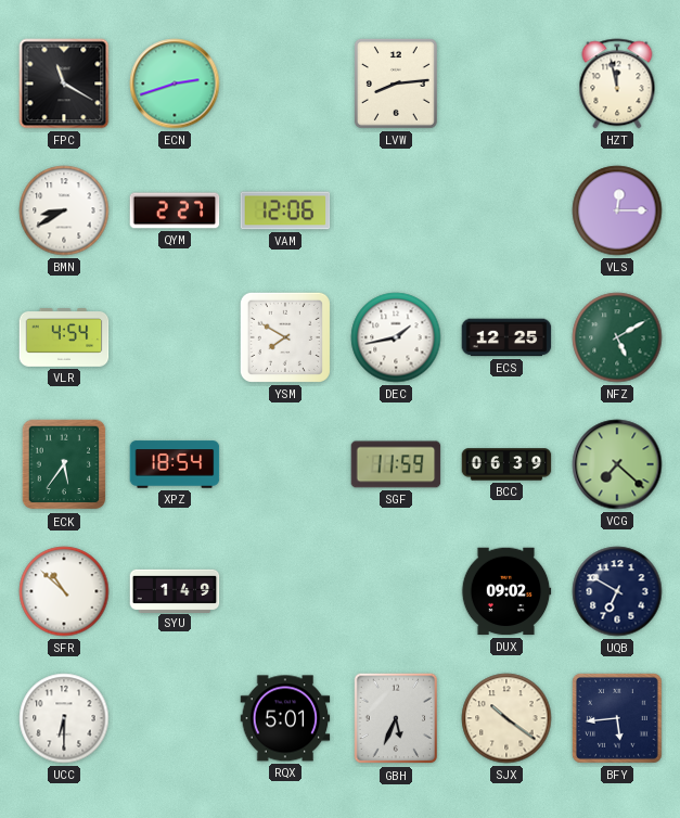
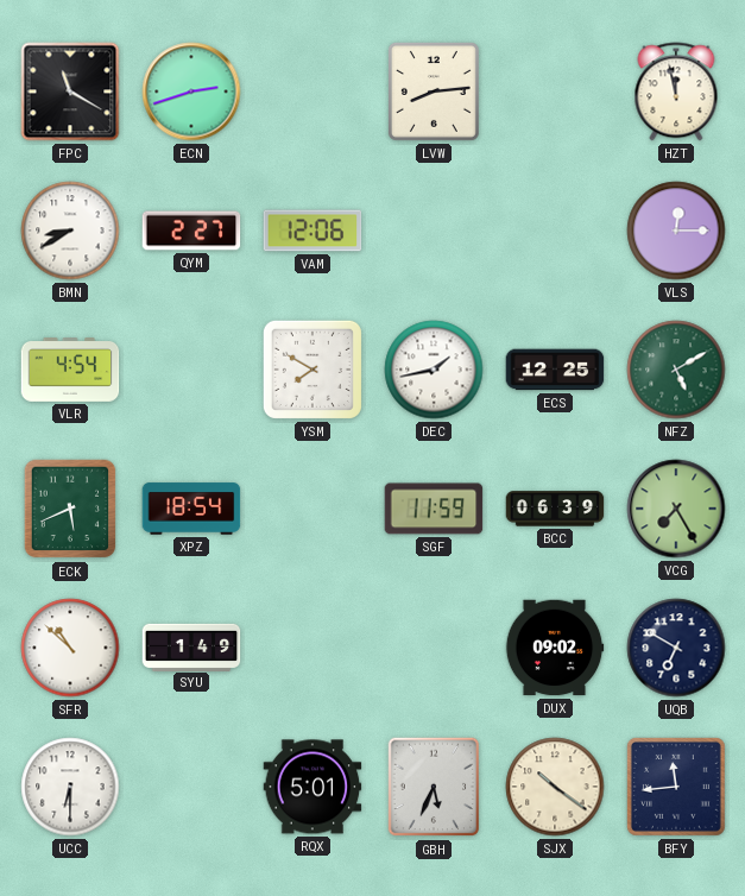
ECK: 5:36 -> 5:41
VCG: 7:22 -> 7:25
BFY: 5:44 -> 11:44
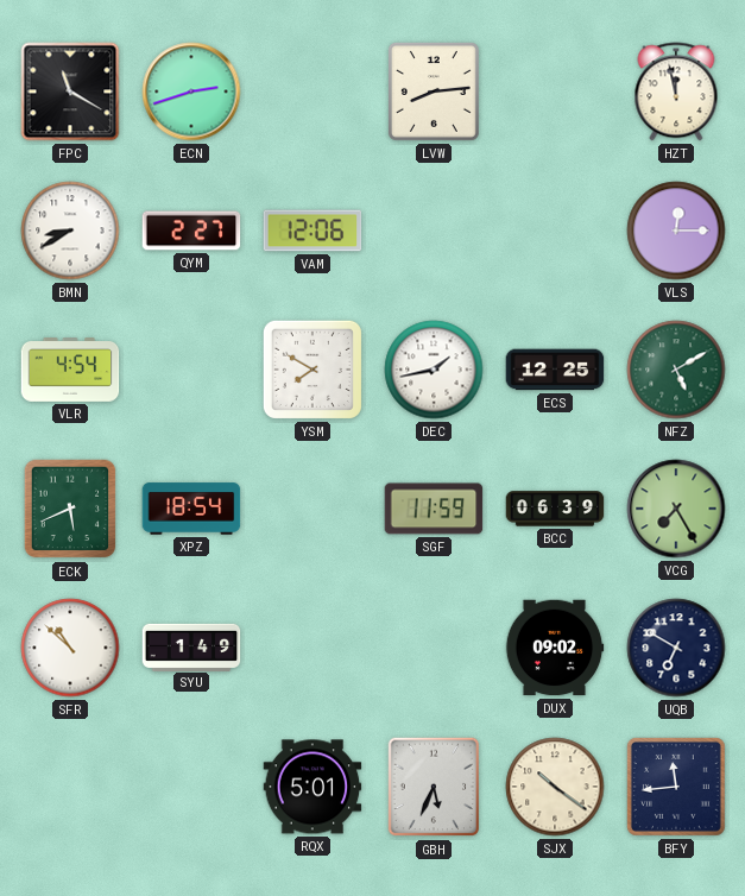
UCC: 6:30 -> none
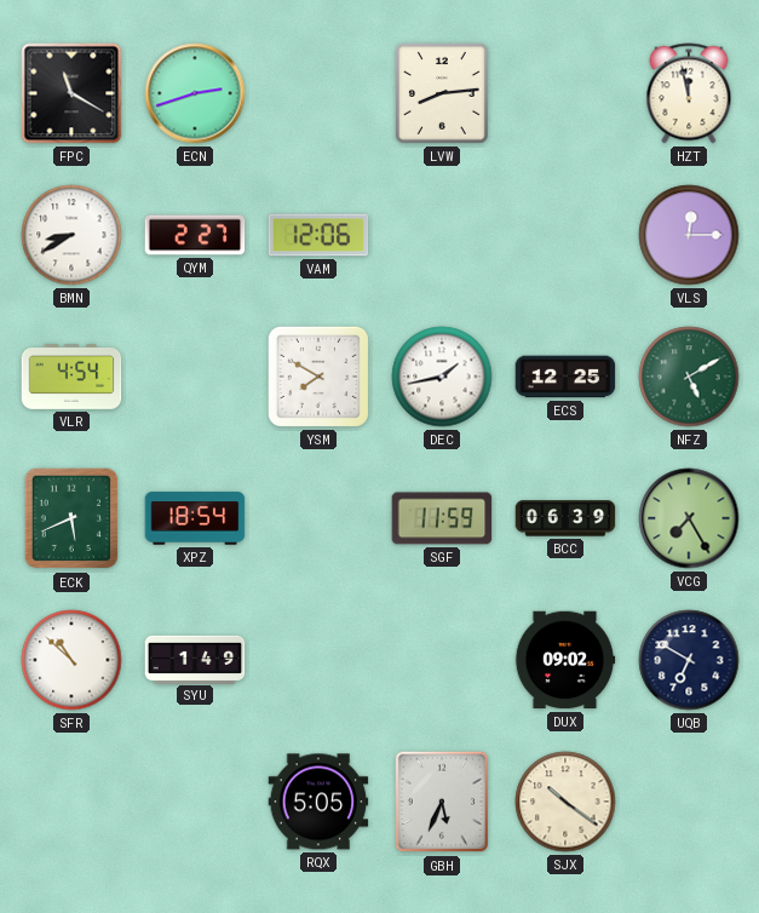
RQX: 5:01 -> 5:05
BFY: 11:44 -> none
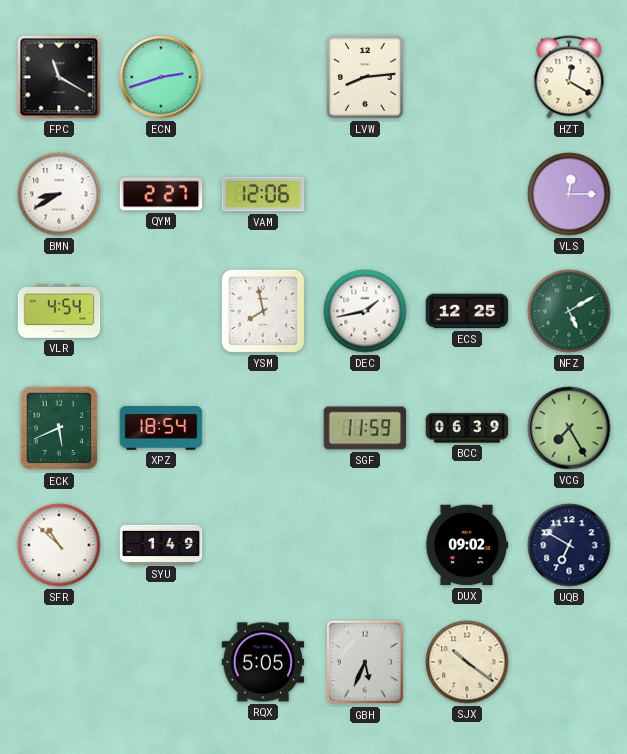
HZT: 11:58 -> 12:20
YSM: 7:50 -> 7:58
